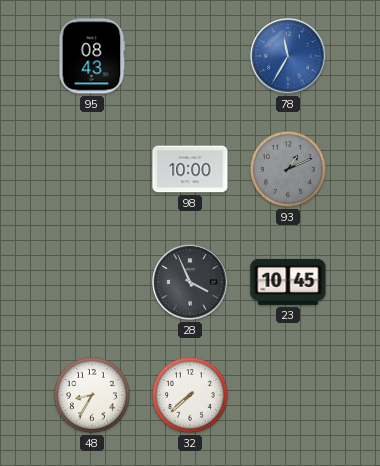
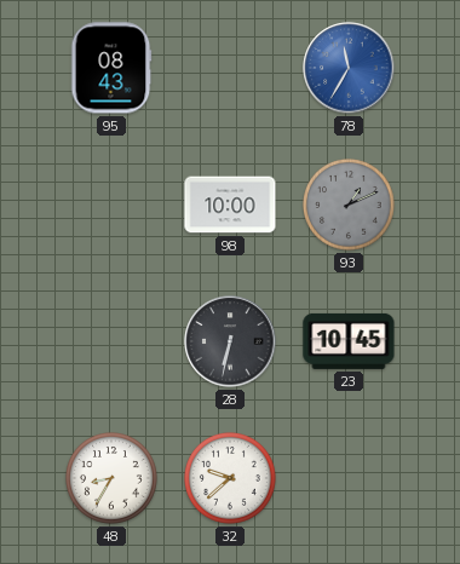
28: 3:56 -> 6:32
32: 7:38 -> 9:38
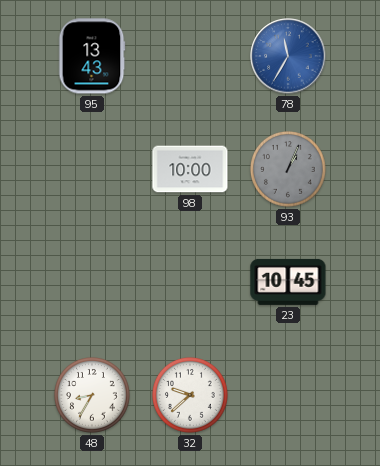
95: 08:43 -> 13:43
93: 1:11 -> 1:04
28: 6:32 -> none
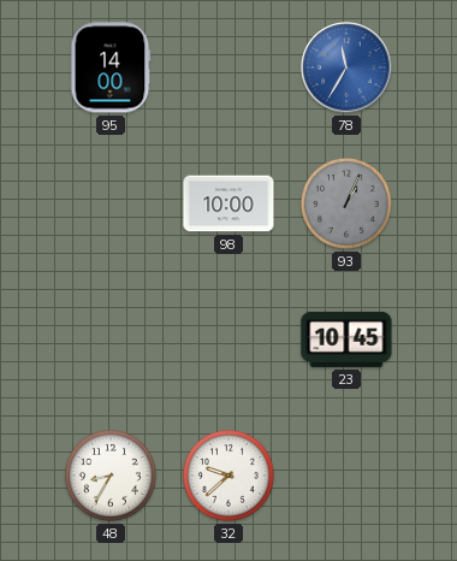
95: 13:43 -> 14:00
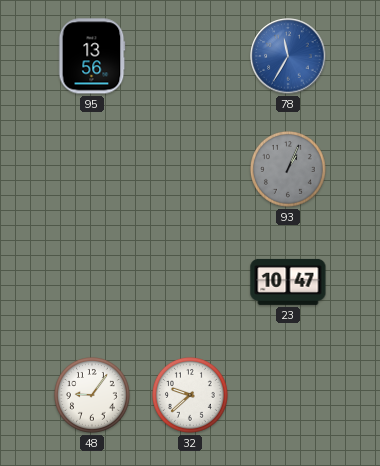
95: 14:00 -> 13:56
98: 10:00 -> none
23: 10:45 -> 10:47
48: 8:35 -> 9:06
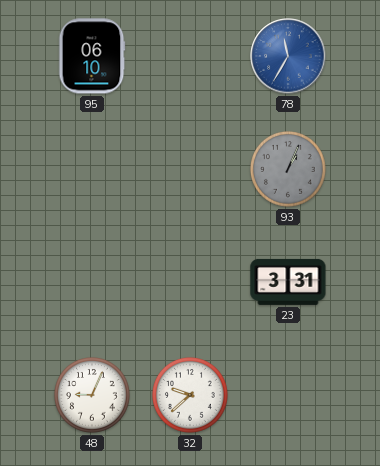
95: 13:56 -> 06:10
23: 10:47 -> 3:31
48: 9:06 -> 9:04
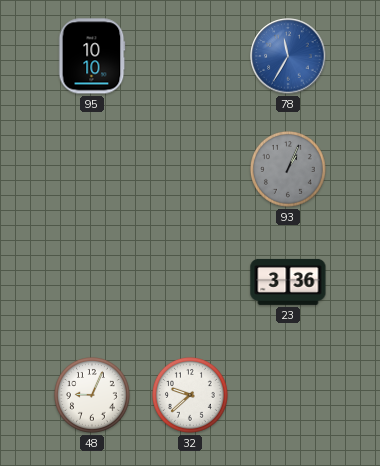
95: 06:10 -> 10:10
23: 3:31 -> 3:36
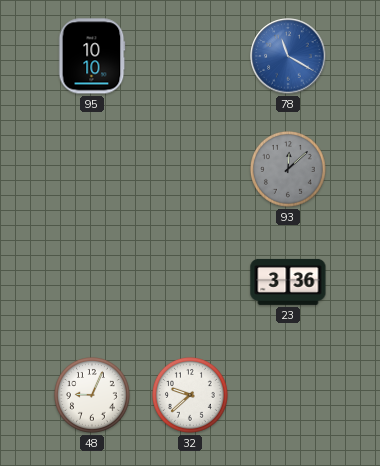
78: 11:35 -> 11:20
93: 1:04 -> 12:08
